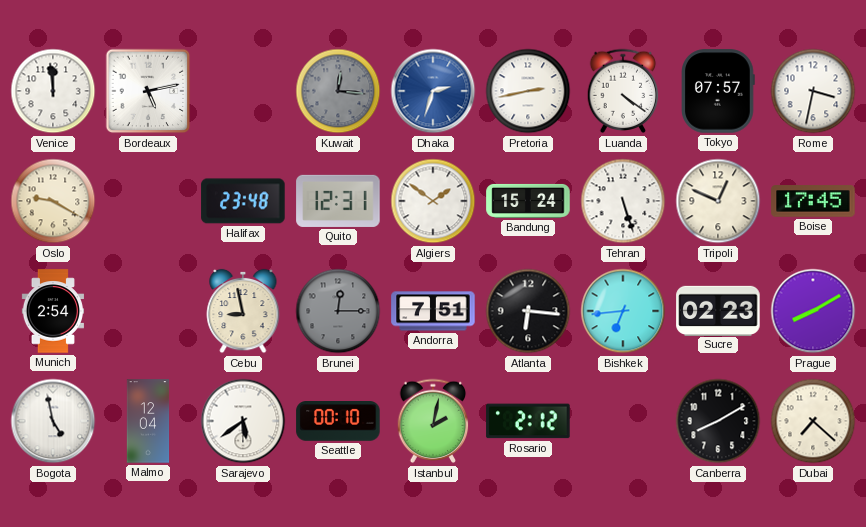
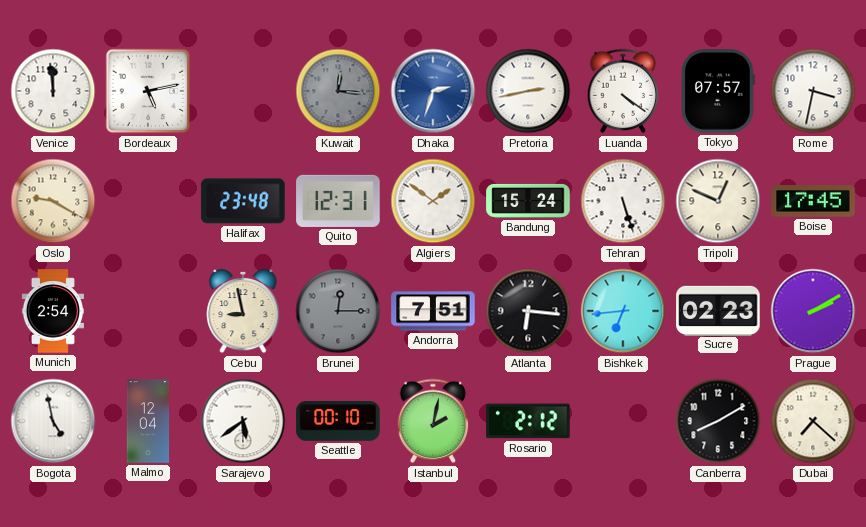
Prague: 8:10 -> 2:10
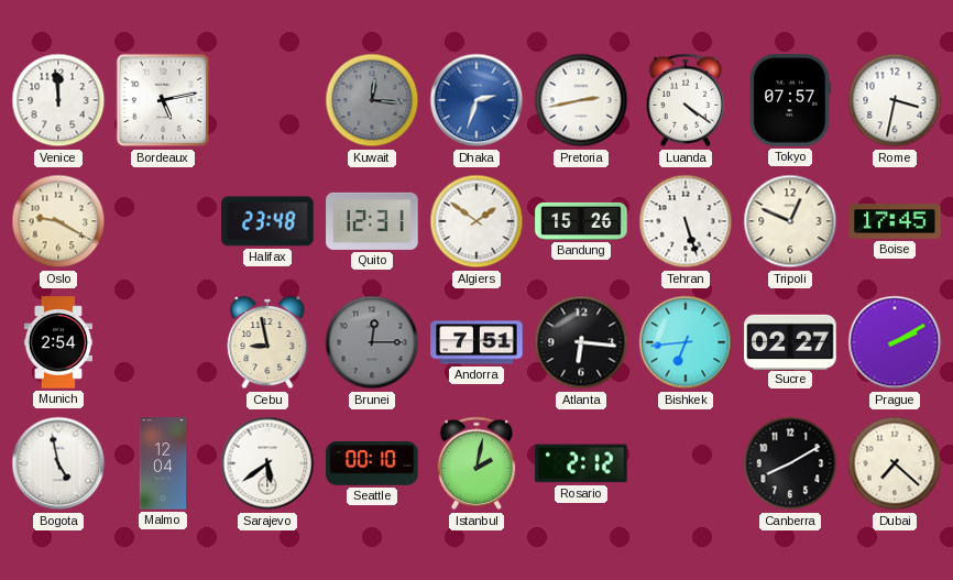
Bandung: 15:24 -> 15:26
Sucre: 02:23 -> 02:27
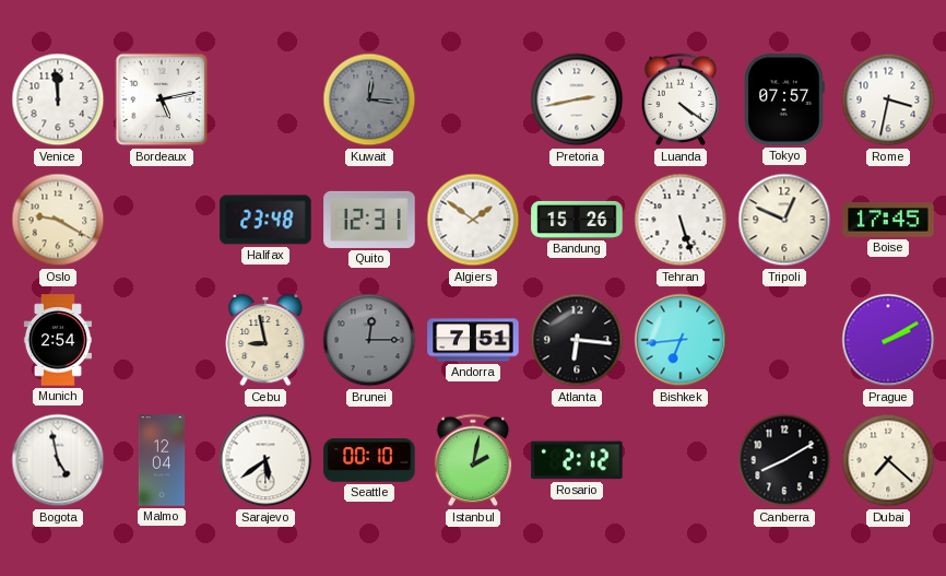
Dhaka: 2:33 -> none
Sucre: 02:27 -> none
